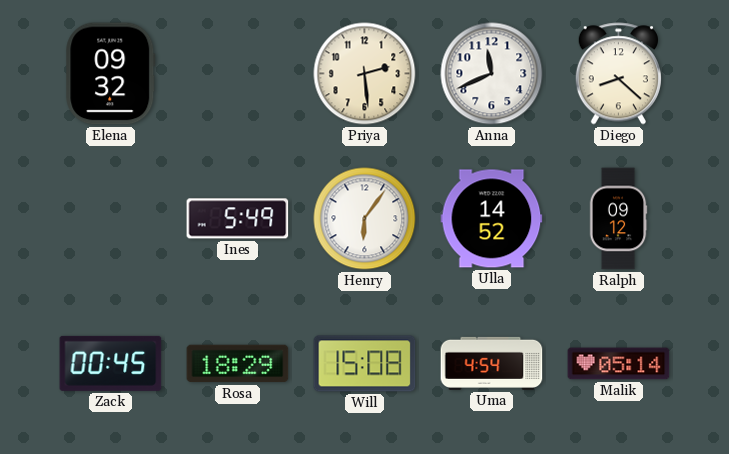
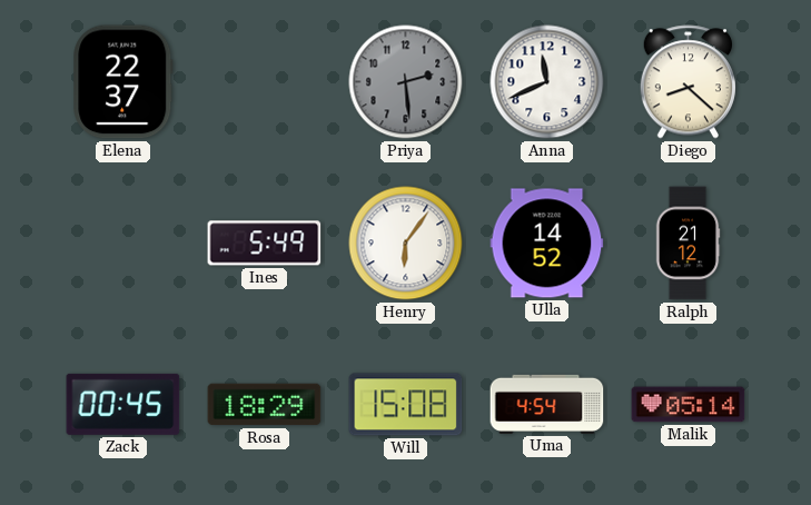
Elena: 09:32 -> 22:37
Priya dial: cream -> grey
Ralph: 09:12 -> 21:12
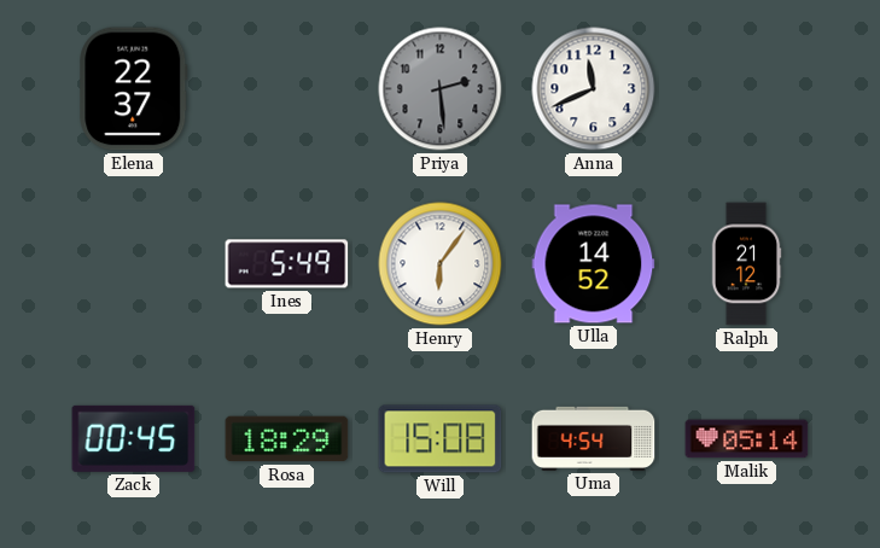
Diego: 8:22 -> none
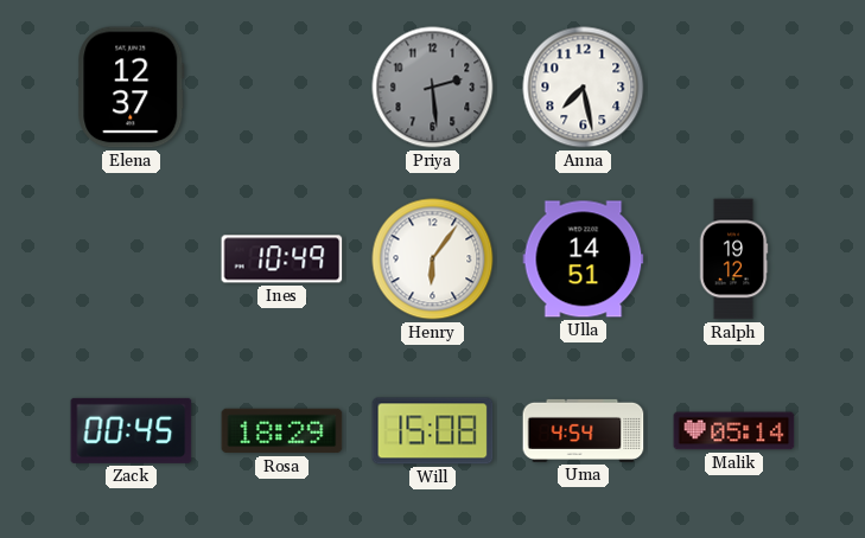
Elena: 22:37 -> 12:37
Anna: 11:41 -> 7:28
Ines: 5:49 -> 10:49
Ulla: 14:52 -> 14:51
Ralph: 21:12 -> 19:12
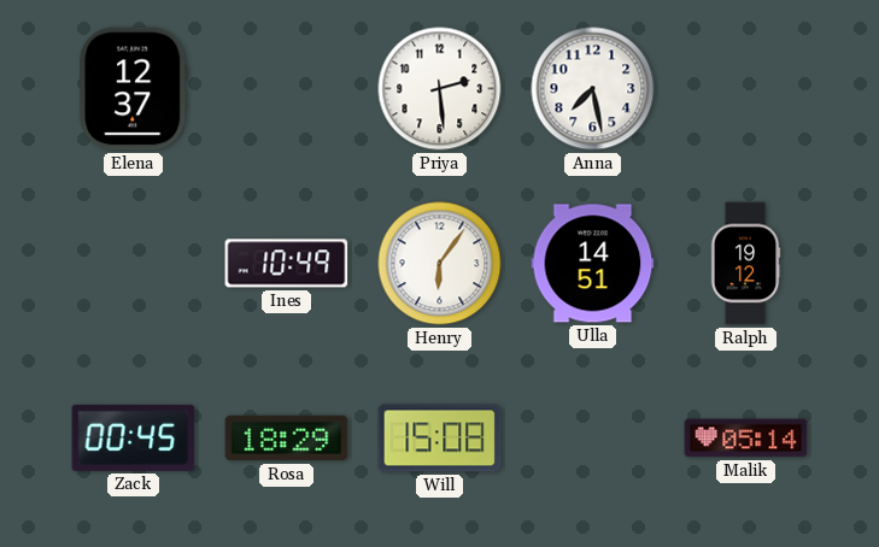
Priya dial: grey -> white
Uma: 4:54 -> none
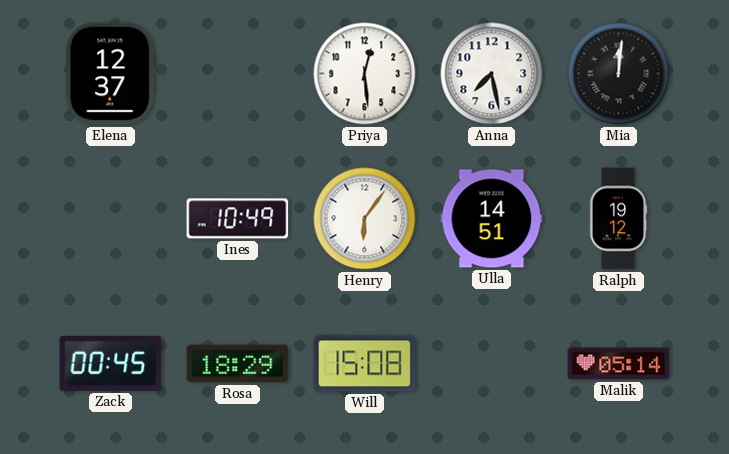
Priya: 2:29 -> 12:29
Mia: none -> 12:01
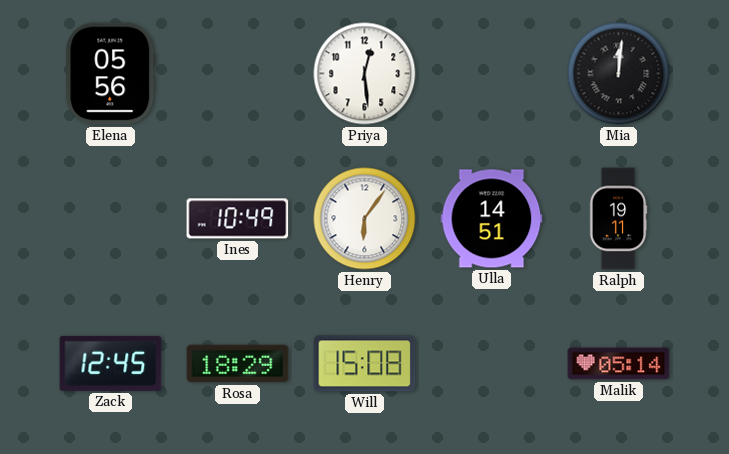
Elena: 12:37 -> 05:56
Anna: 7:28 -> none
Ralph: 19:12 -> 19:11
Zack: 00:45 -> 12:45
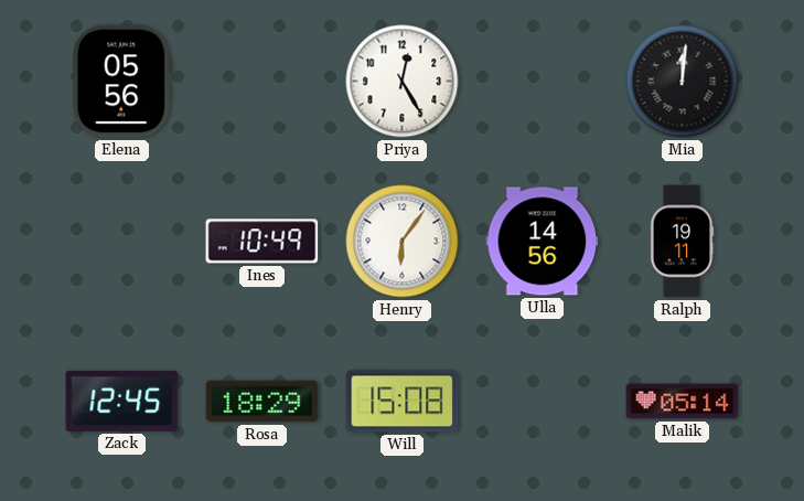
Priya: 12:29 -> 12:25
Ulla: 14:51 -> 14:56
